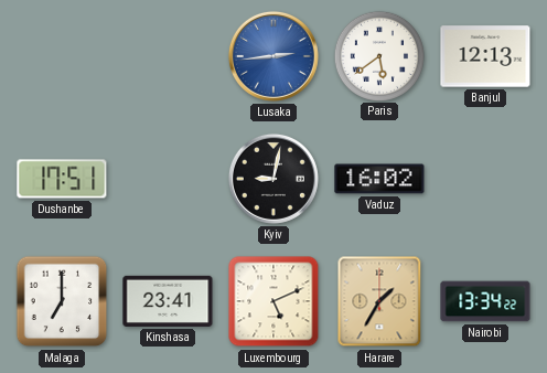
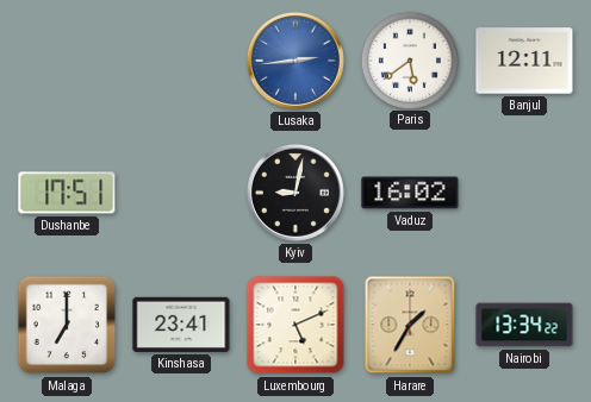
Banjul: 12:13 -> 12:11
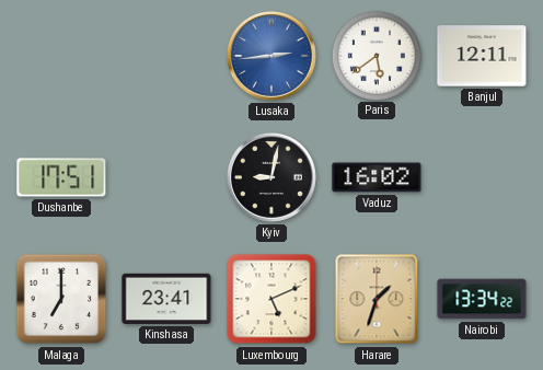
Harare: 1:35 -> 1:33
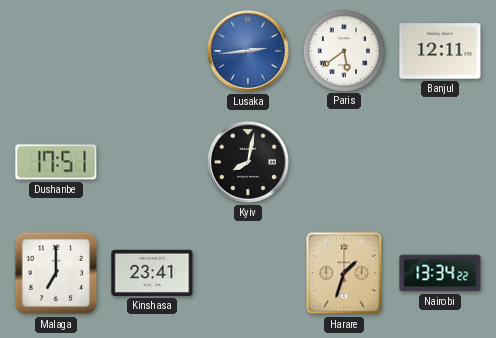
Kyiv: 9:02 -> 8:02
Vaduz: 16:02 -> none
Luxembourg: 5:11 -> none
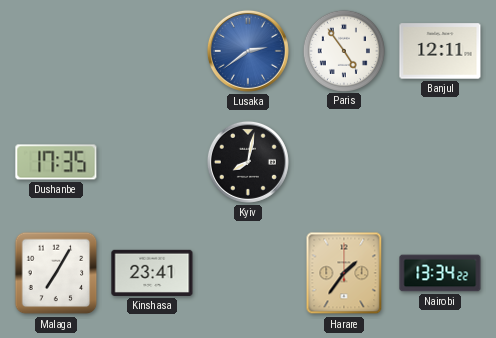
Lusaka: 2:44 -> 2:39
Paris: 5:39 -> 4:54
Dushanbe: 17:51 -> 17:35
Malaga: 7:00 -> 7:05
Harare: 1:33 -> 1:36
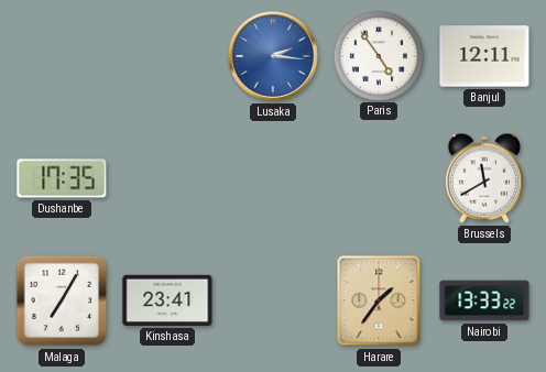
Lusaka: 2:39 -> 2:16
Kyiv: 8:02 -> none
Brussels: none -> 11:40
Nairobi: 13:34 -> 13:33
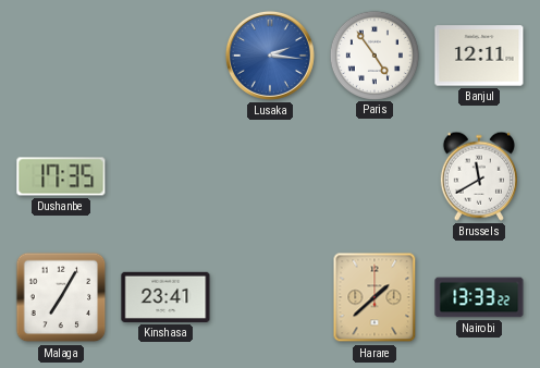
Harare: 1:36 -> 1:38
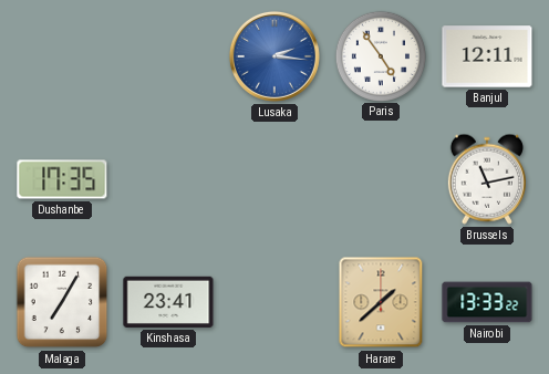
Brussels: 11:40 -> 11:13
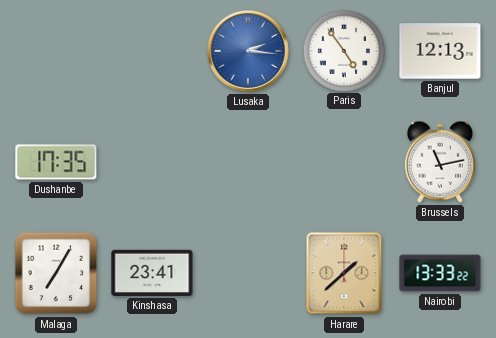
Banjul: 12:11 -> 12:13
